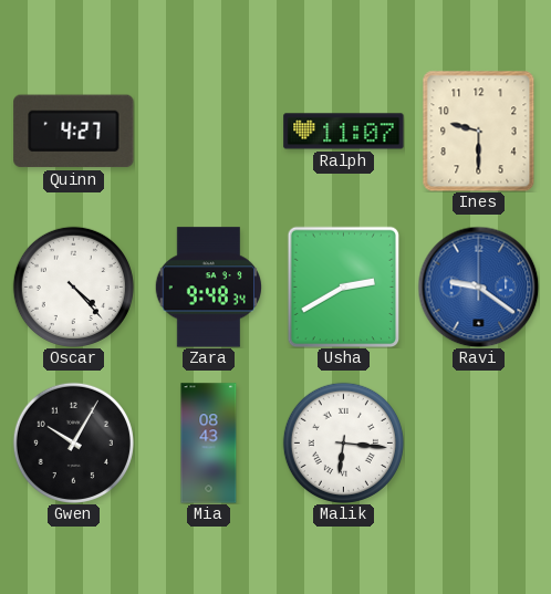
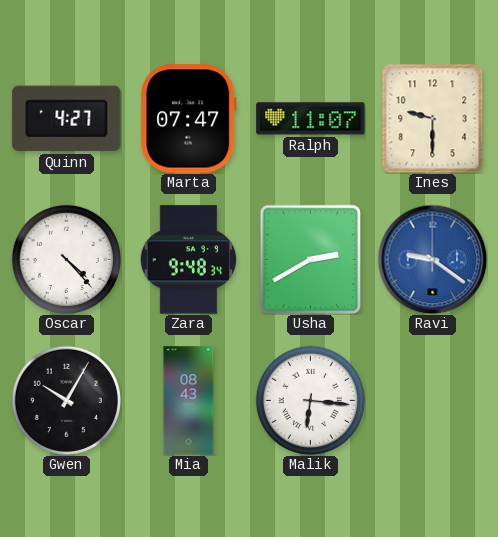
Marta: none -> 07:47
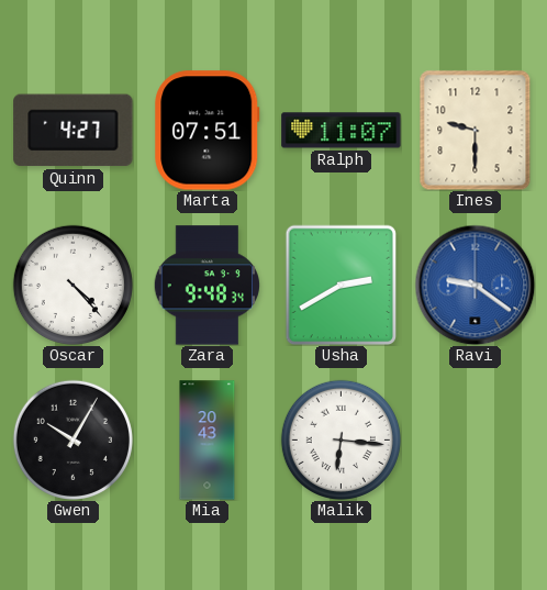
Marta: 07:47 -> 07:51
Mia: 08:43 -> 20:43
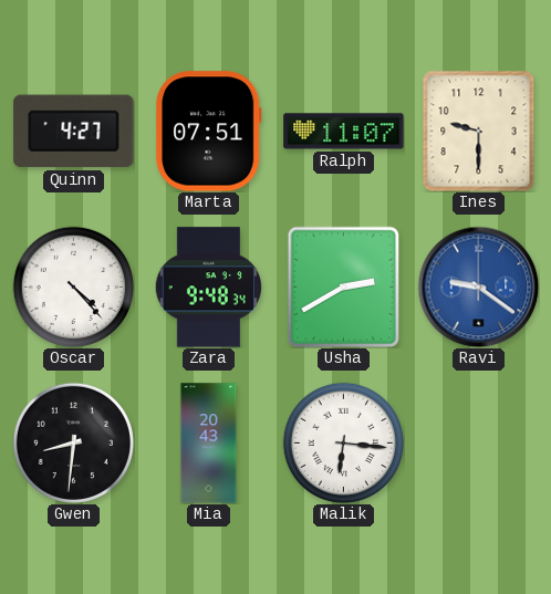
Gwen: 10:05 -> 8:31
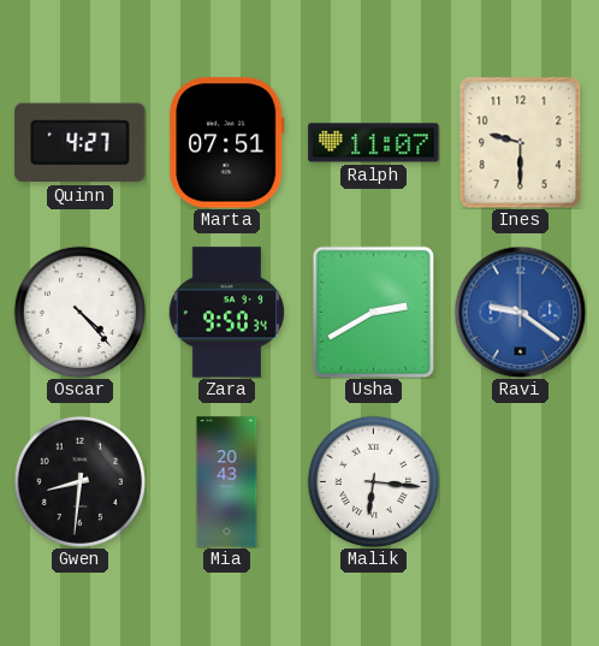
Zara: 9:48 -> 9:50
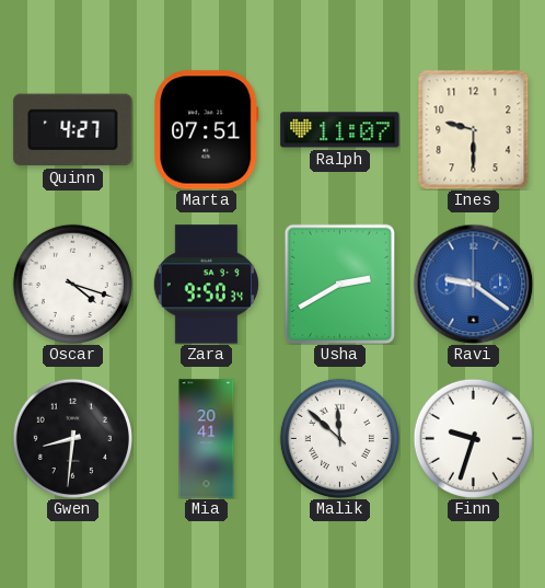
Oscar: 4:23 -> 4:18
Mia: 20:43 -> 20:41
Malik: 6:16 -> 11:52
Finn: none -> 9:33
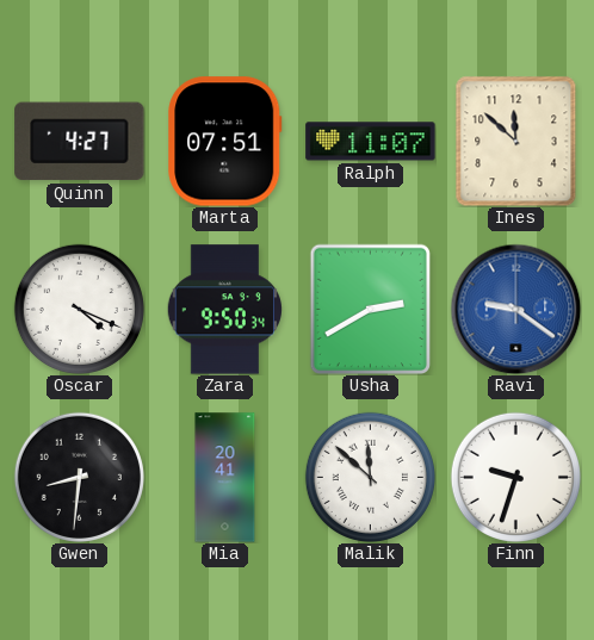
Ines: 9:30 -> 11:52
Oscar: 4:18 -> 4:19
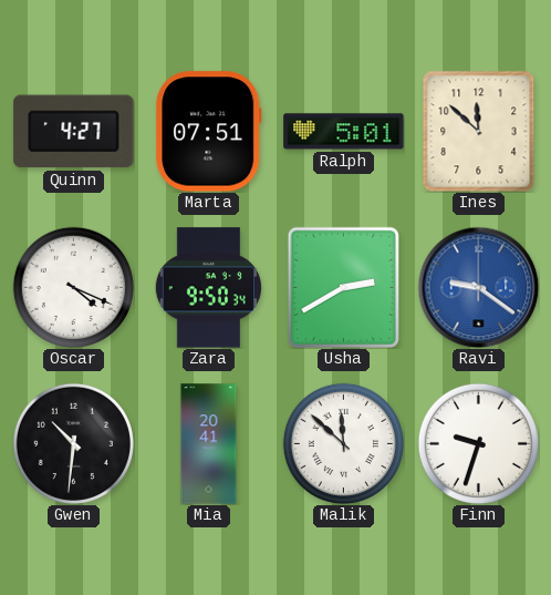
Ralph: 11:07 -> 5:01
Gwen: 8:31 -> 10:31
